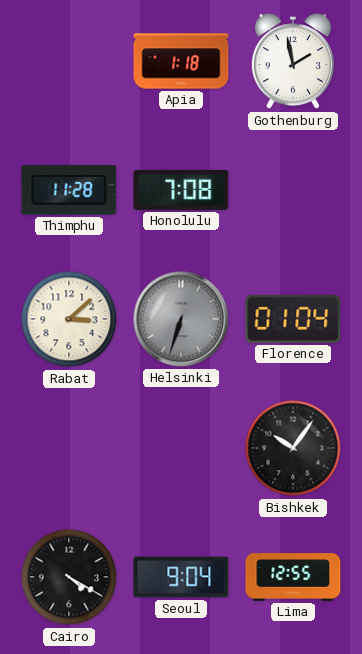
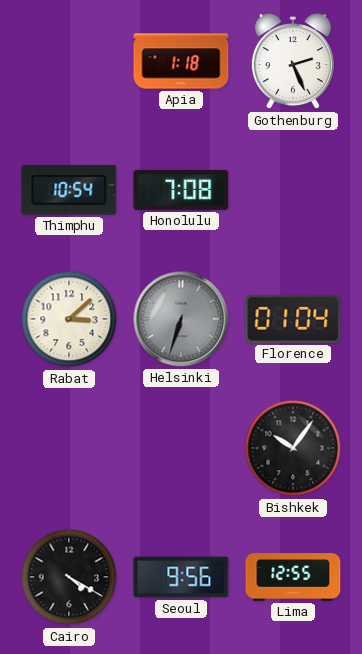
Gothenburg: 1:58 -> 2:26
Thimphu: 11:28 -> 10:54
Seoul: 9:04 -> 9:56
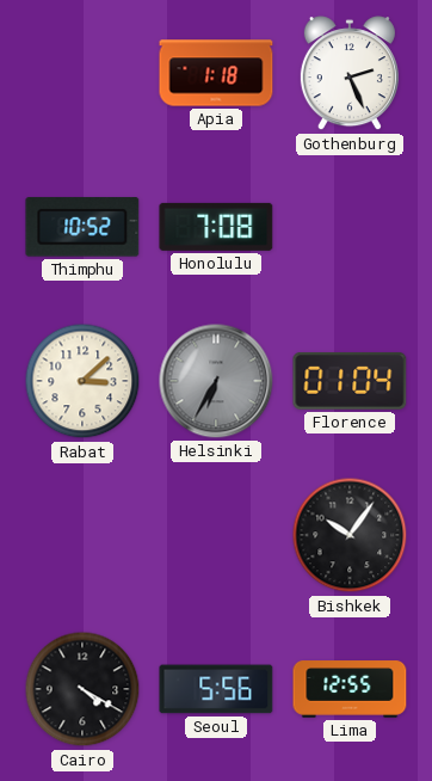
Thimphu: 10:54 -> 10:52
Helsinki: 6:33 -> 6:35
Seoul: 9:56 -> 5:56
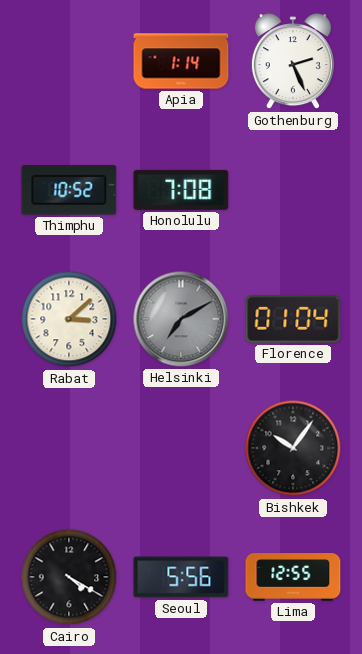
Apia: 1:18 -> 1:14
Helsinki: 6:35 -> 7:10
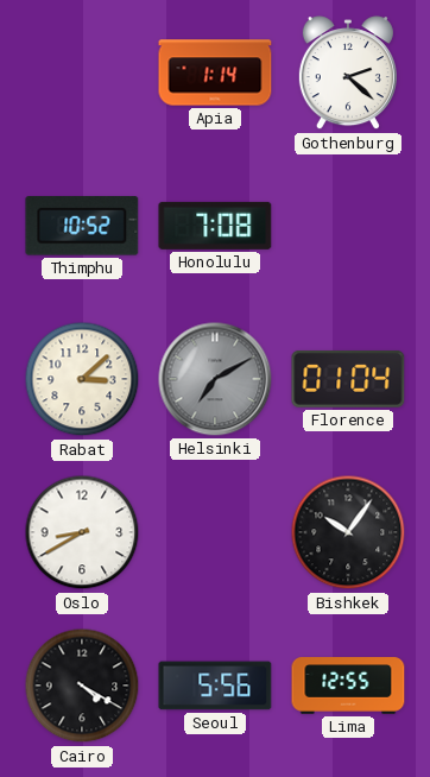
Gothenburg: 2:26 -> 2:22
Oslo: none -> 8:40
